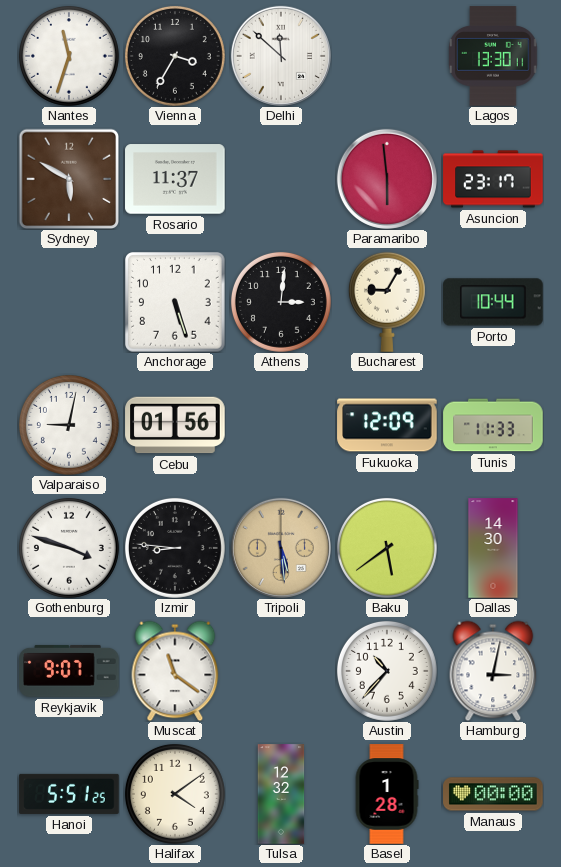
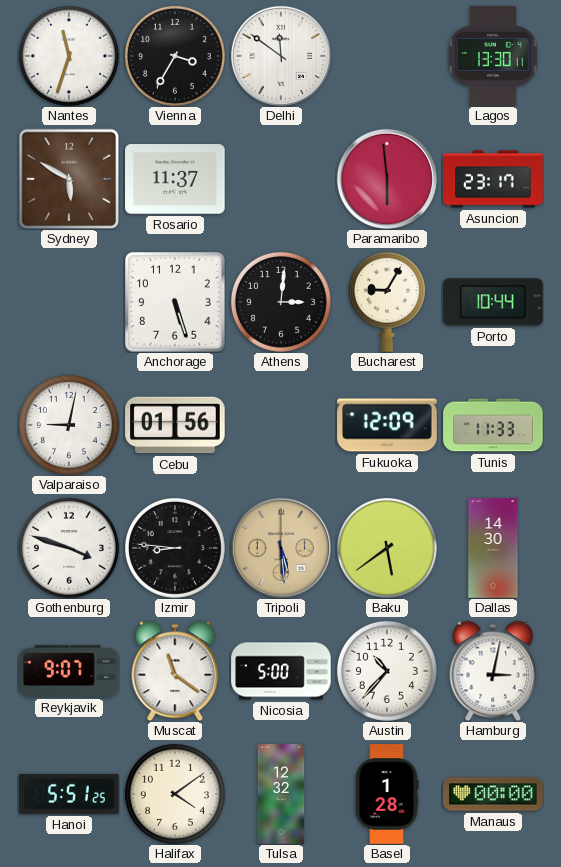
Delhi: 11:52 -> 11:51
Nicosia: none -> 5:00
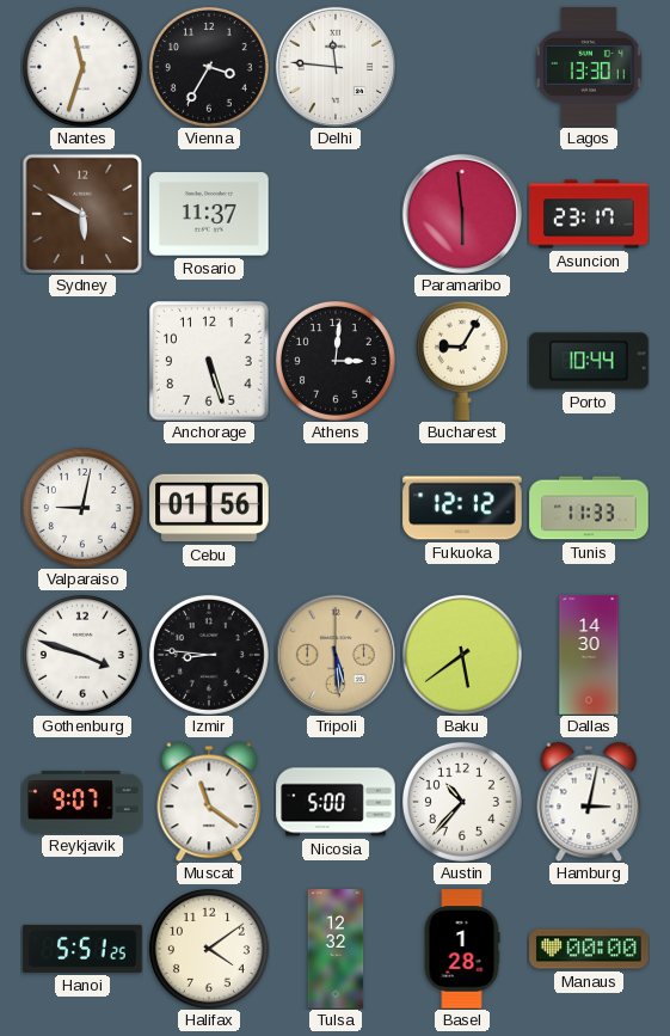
Delhi: 11:51 -> 11:46
Fukuoka: 12:09 -> 12:12
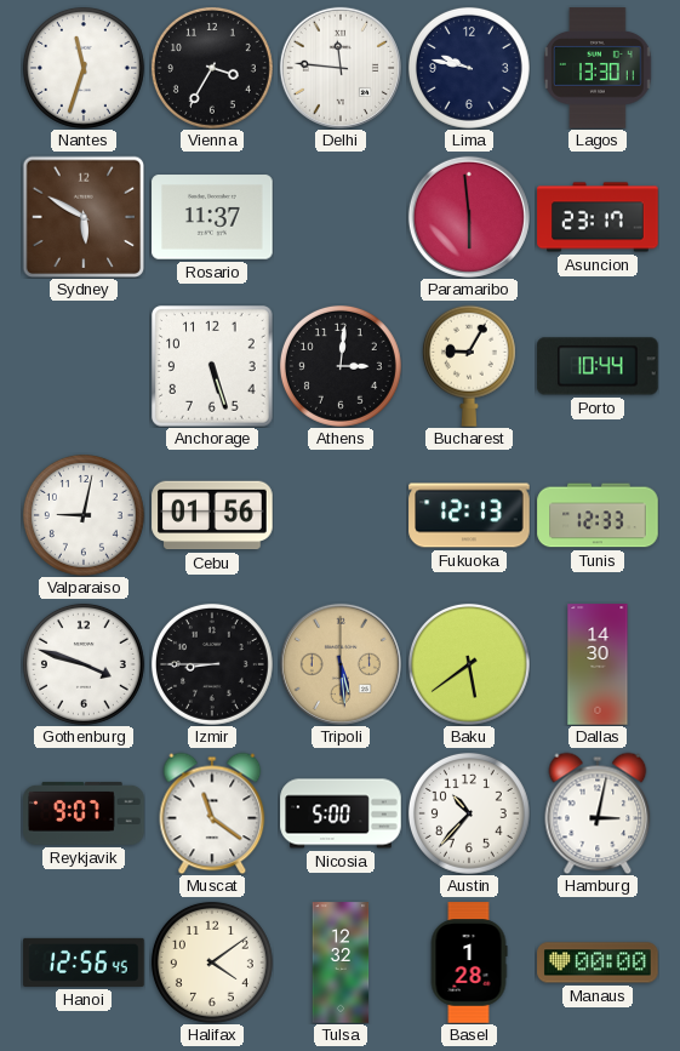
Lima: none -> 9:47
Fukuoka: 12:12 -> 12:13
Tunis: 11:33 -> 12:33
Izmir: 8:46 -> 8:45
Hanoi: 5:51 -> 12:56
